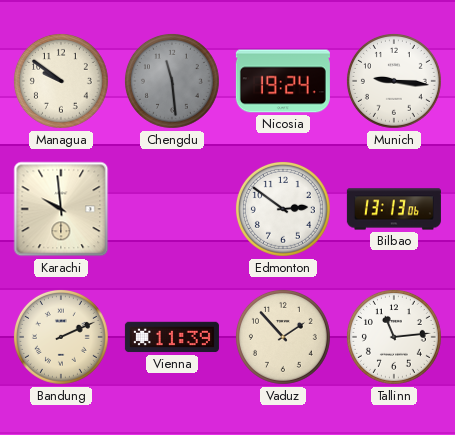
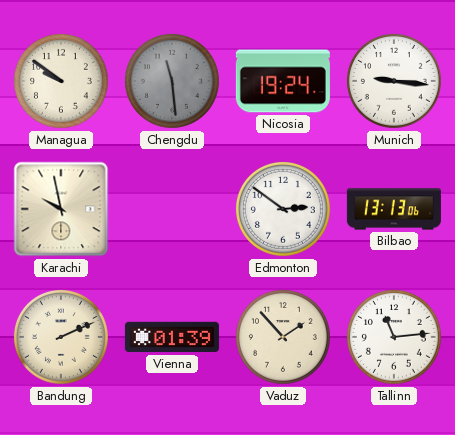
Karachi: 9:59 -> 9:58
Vienna: 11:39 -> 01:39
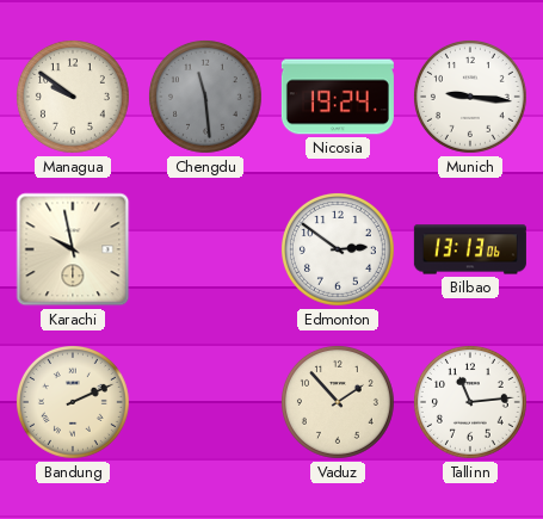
Vienna: 01:39 -> none
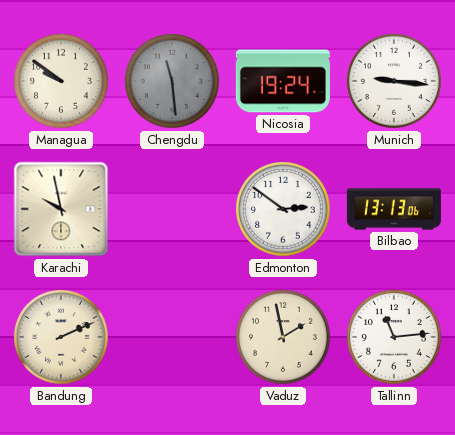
Vaduz: 1:53 -> 1:58
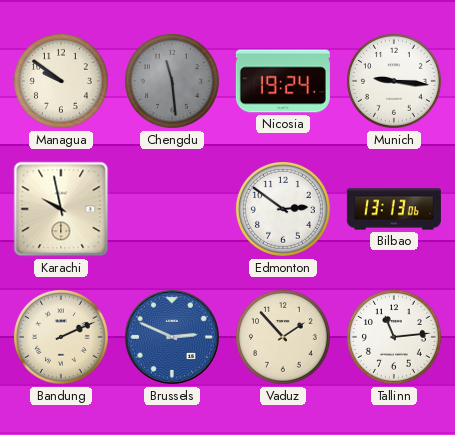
Brussels: none -> 2:49
Vaduz: 1:58 -> 1:53
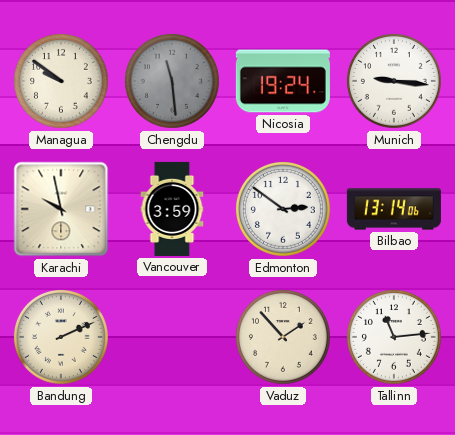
Vancouver: none -> 3:59
Bilbao: 13:13 -> 13:14
Brussels: 2:49 -> none
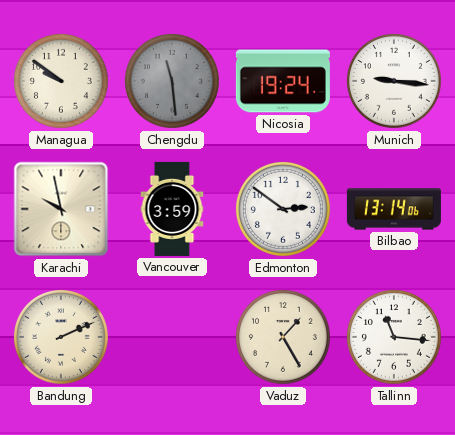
Vaduz: 1:53 -> 1:25
Tallinn: 11:14 -> 11:16
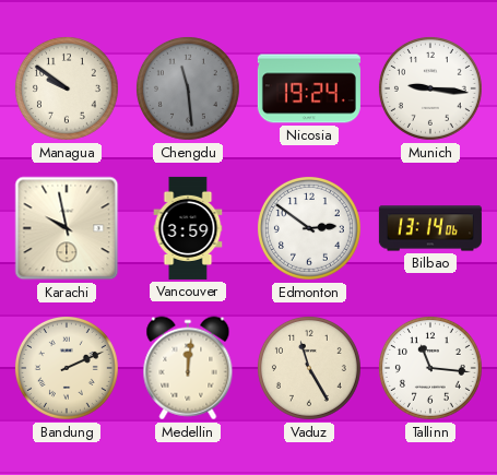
Medellin: none -> 12:01
Vaduz: 1:25 -> 11:25
